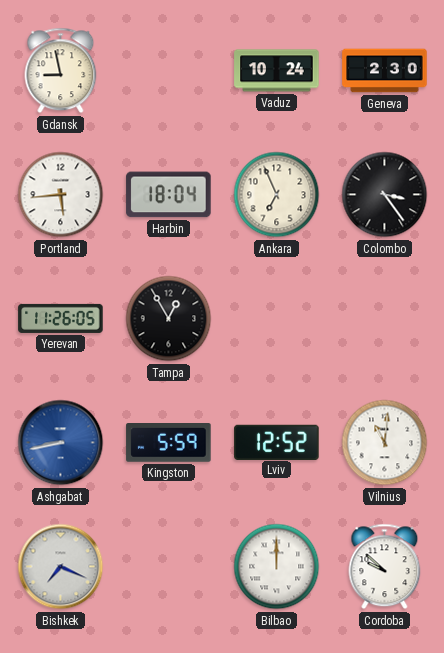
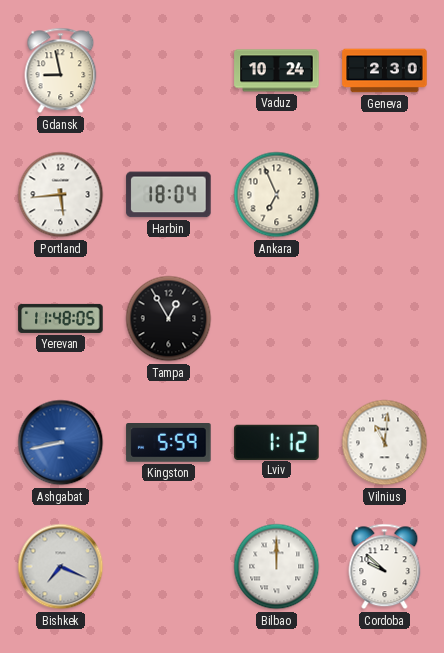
Colombo: 3:24 -> none
Yerevan: 11:26 -> 11:48
Lviv: 12:52 -> 1:12
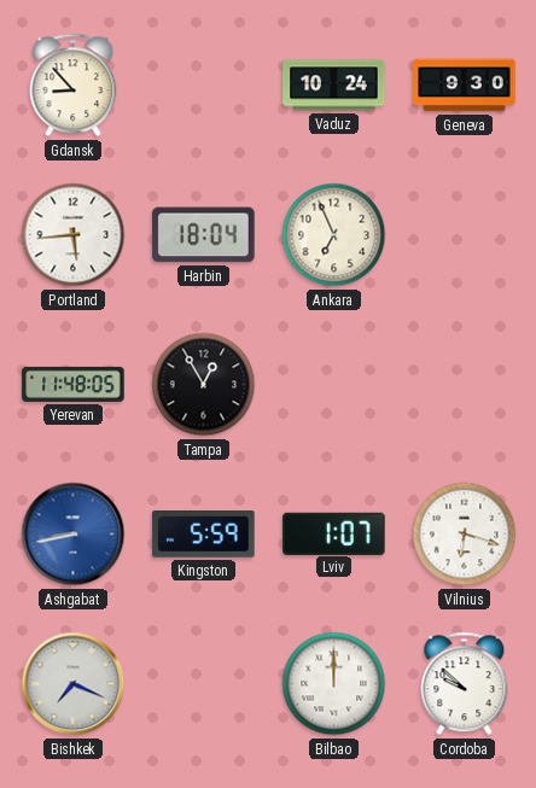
Gdansk: 8:58 -> 8:53
Geneva: 2:30 -> 9:30
Lviv: 1:12 -> 1:07
Vilnius: 11:01 -> 6:18
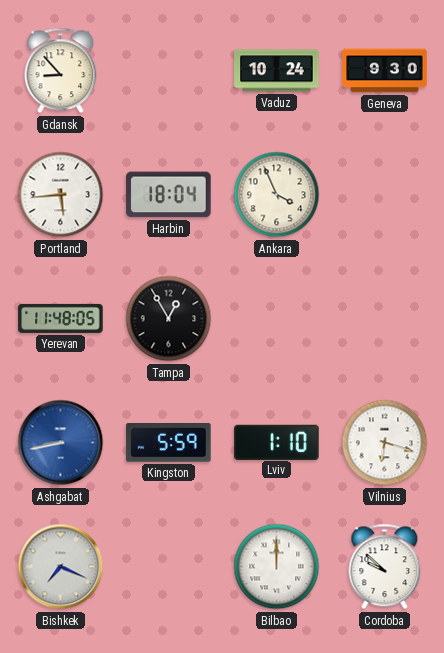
Ankara: 6:56 -> 3:56
Lviv: 1:07 -> 1:10
